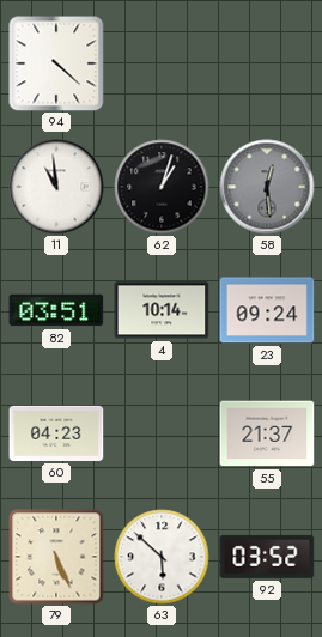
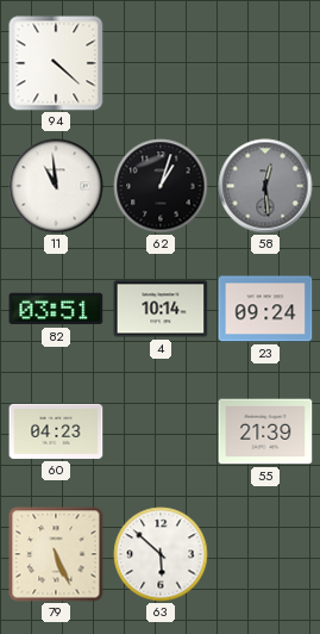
55: 21:37 -> 21:39
92: 03:52 -> none
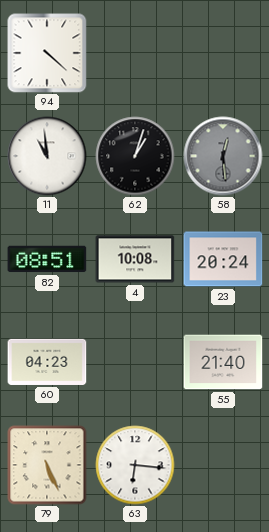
82: 03:51 -> 08:51
4: 10:14 -> 10:08
23: 09:24 -> 20:24
55: 21:39 -> 21:40
63: 5:52 -> 6:16
